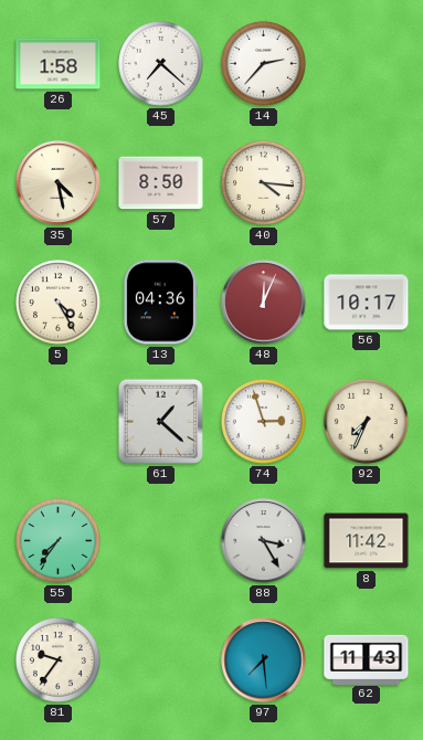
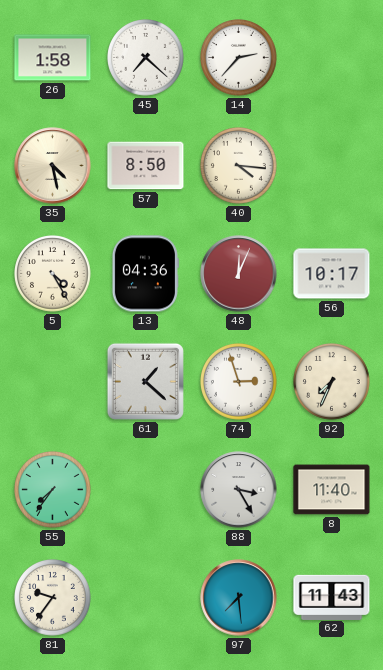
8: 11:42 -> 11:40
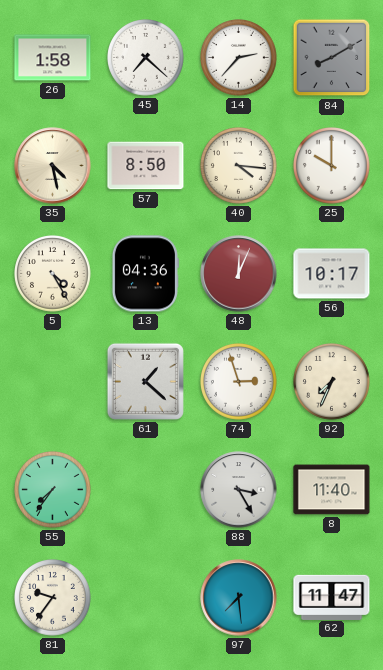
84: none -> 8:10
25: none -> 10:00
62: 11:43 -> 11:47
